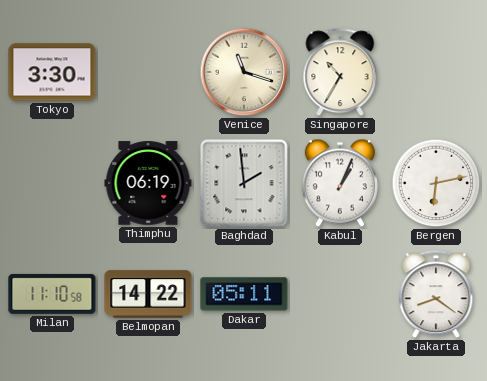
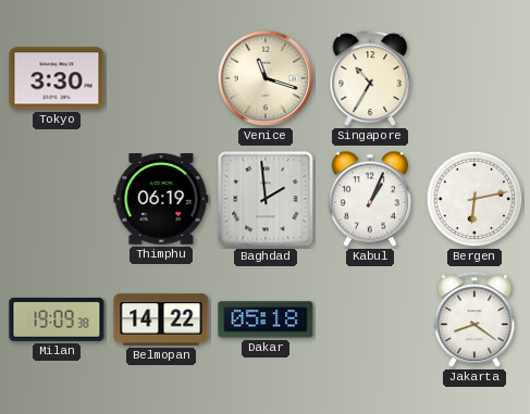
Milan: 11:10 -> 19:09
Dakar: 05:11 -> 05:18
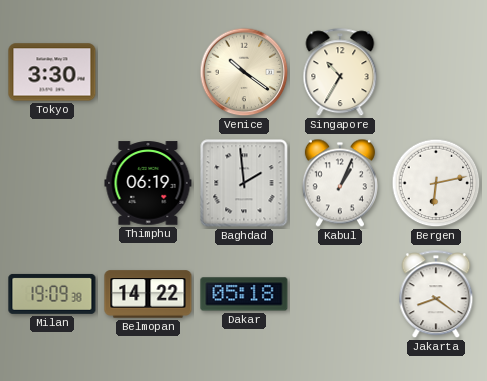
Venice: 11:18 -> 10:21
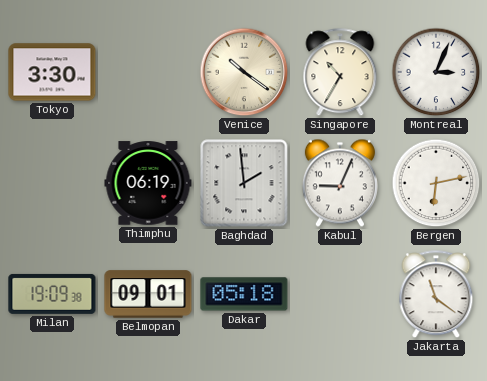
Montreal: none -> 3:04
Kabul: 1:04 -> 9:04
Belmopan: 14:22 -> 09:01
Jakarta: 8:21 -> 11:21
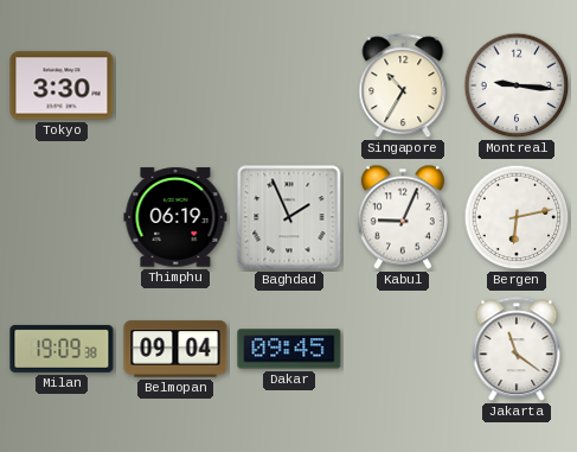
Venice: 10:21 -> none
Montreal: 3:04 -> 9:16
Baghdad: 1:59 -> 1:56
Belmopan: 09:01 -> 09:04
Dakar: 05:18 -> 09:45
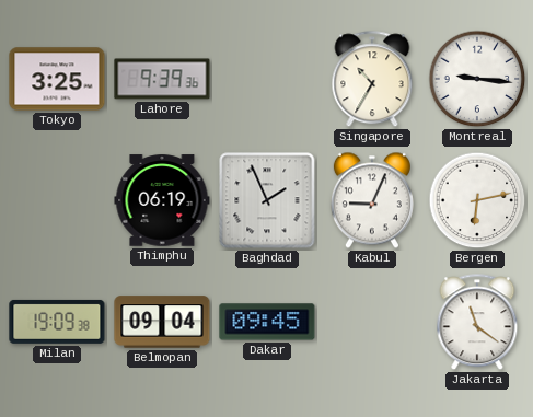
Tokyo: 3:30 -> 3:25
Lahore: none -> 9:39
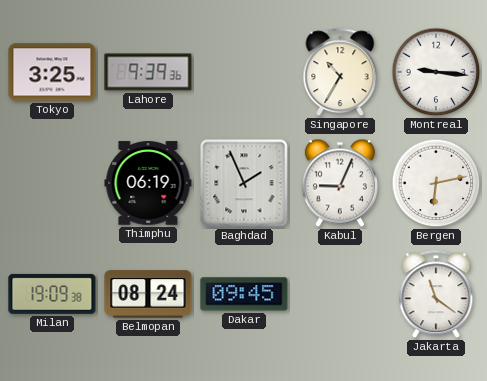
Belmopan: 09:04 -> 08:24
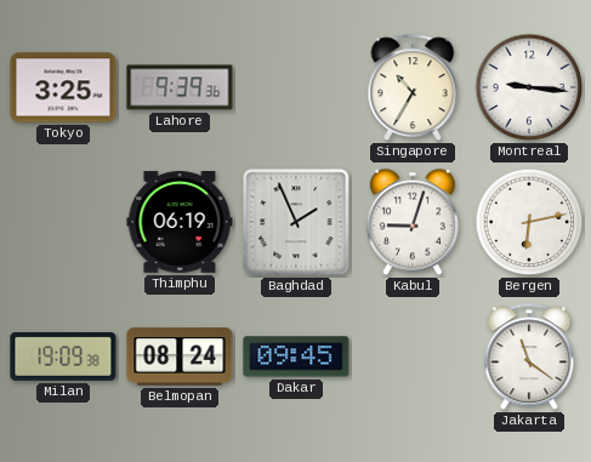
Kabul: 9:04 -> 9:03
